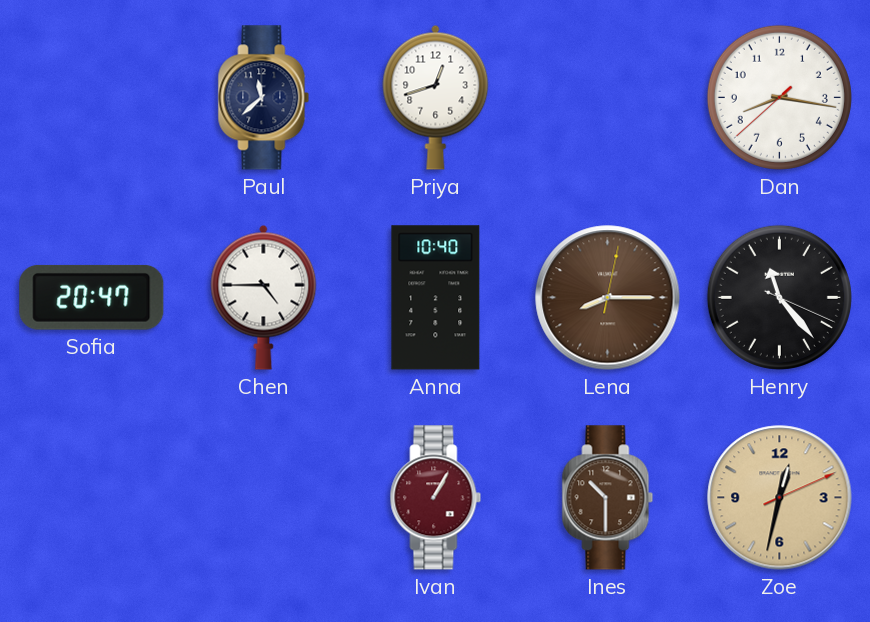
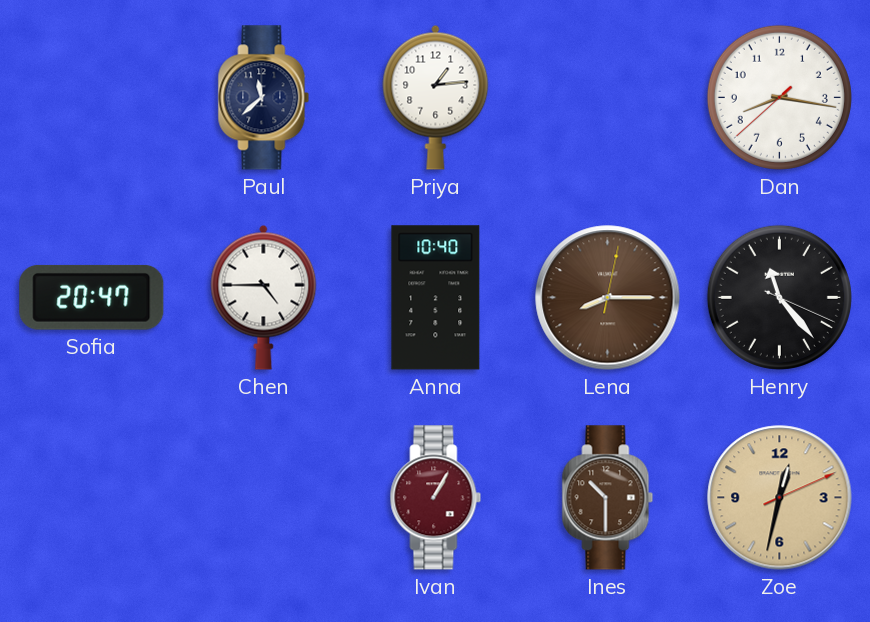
Priya: 12:42 -> 1:14
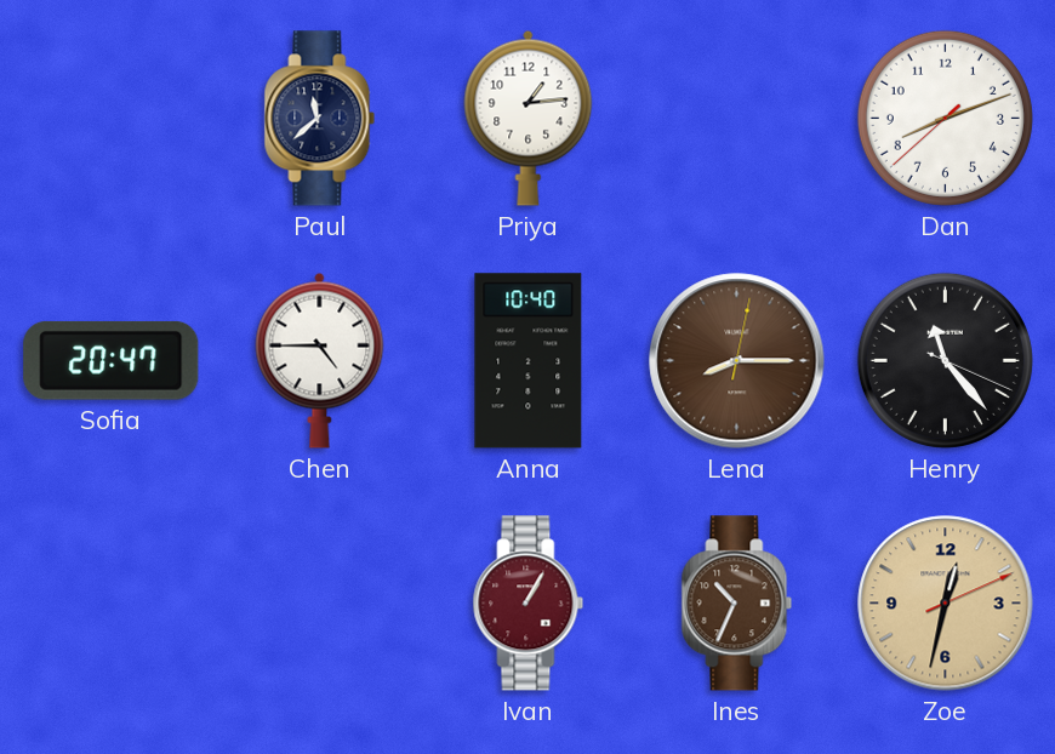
Dan: 8:16 -> 8:11
Ines: 10:30 -> 10:34
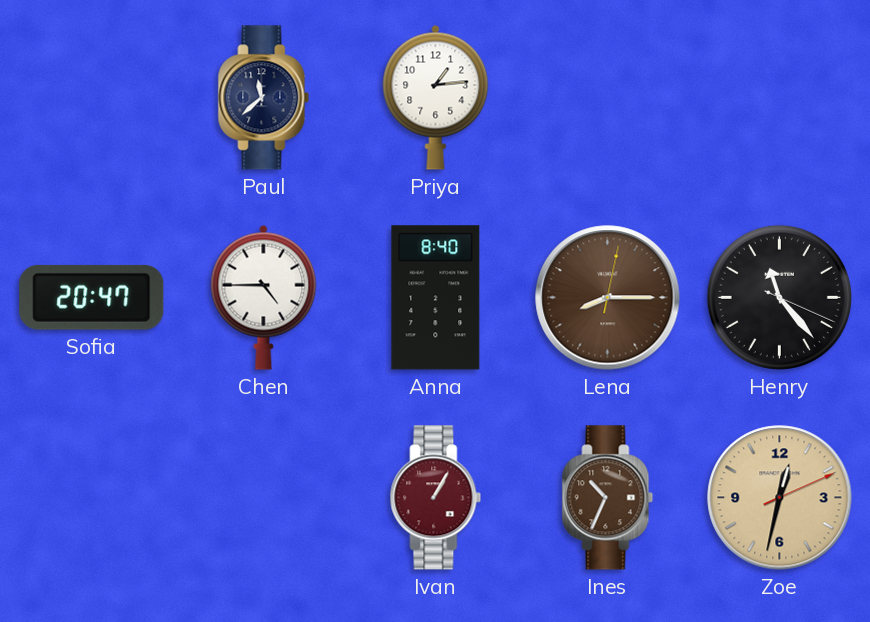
Dan: 8:11 -> none
Anna: 10:40 -> 8:40
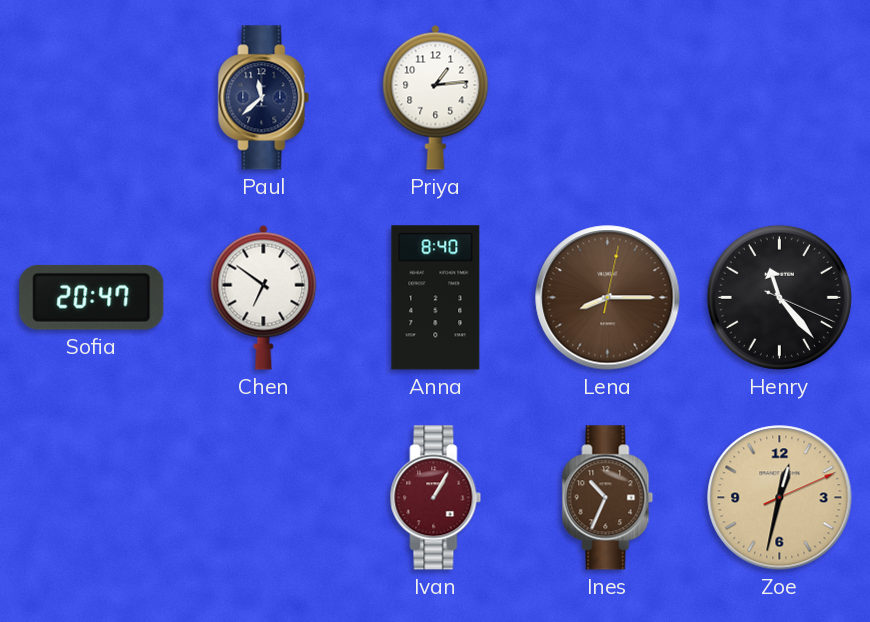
Chen: 4:45 -> 6:51
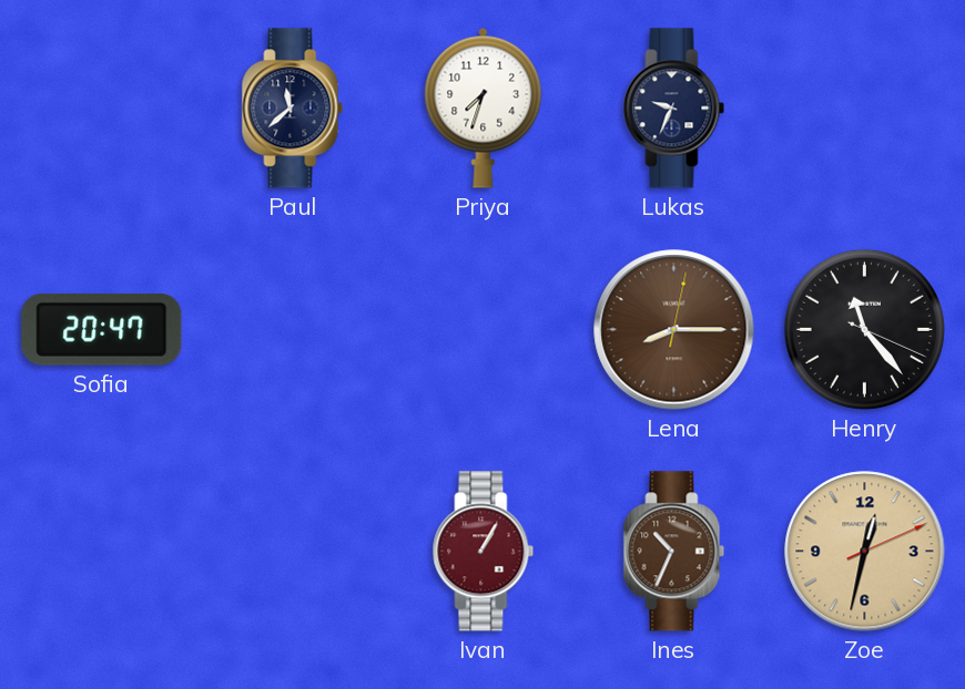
Priya: 1:14 -> 7:33
Lukas: none -> 9:34
Chen: 6:51 -> none
Anna: 8:40 -> none
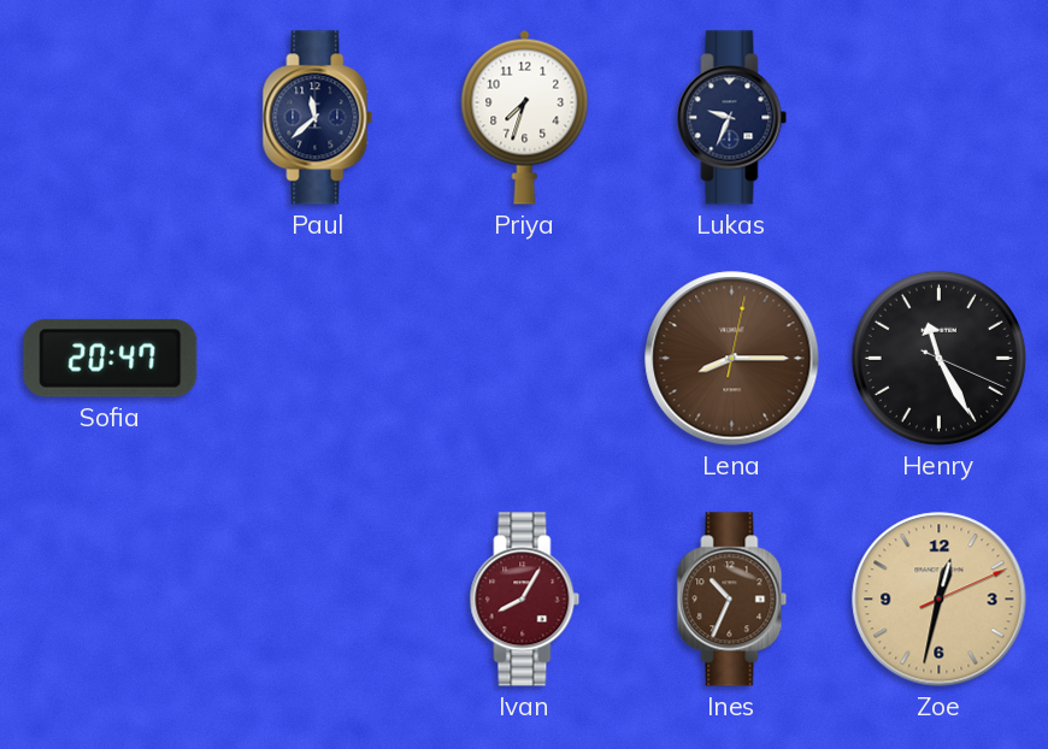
Henry: 11:23 -> 11:25
Ivan: 1:05 -> 8:05
